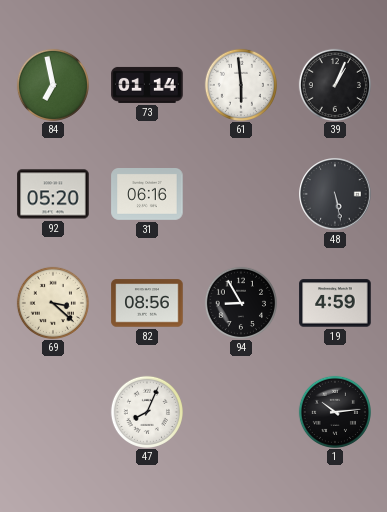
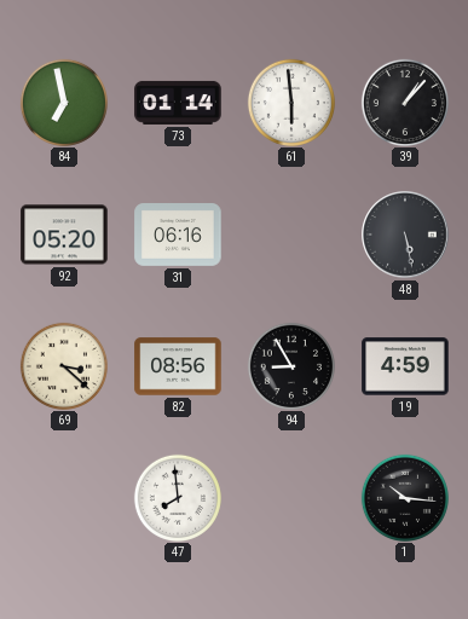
39: 1:04 -> 1:07
47: 8:04 -> 7:59
1: 10:14 -> 10:16
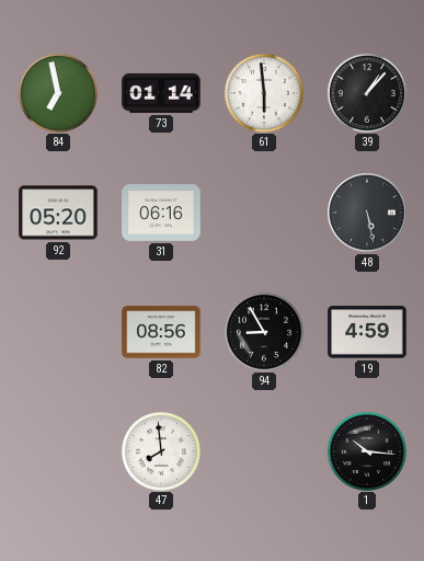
69: 3:22 -> none
